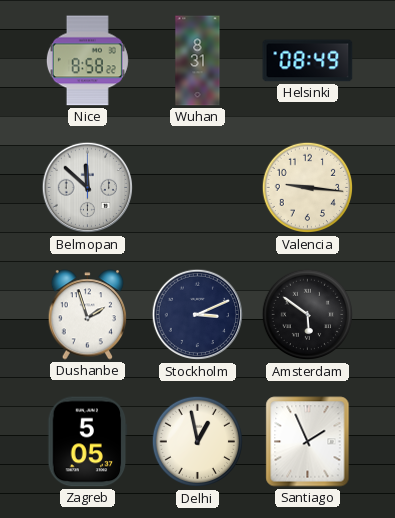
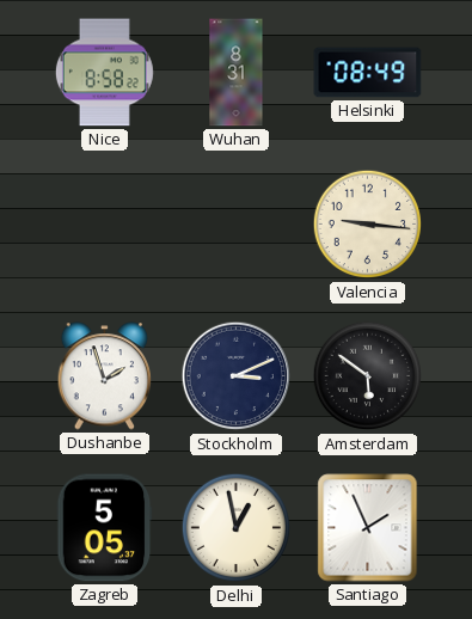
Belmopan: 11:52 -> none
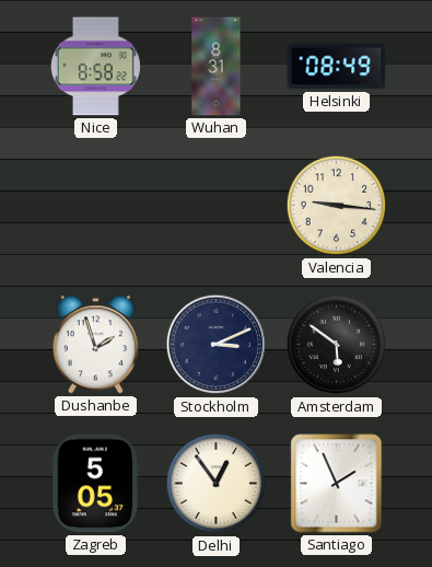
Delhi: 12:58 -> 12:54
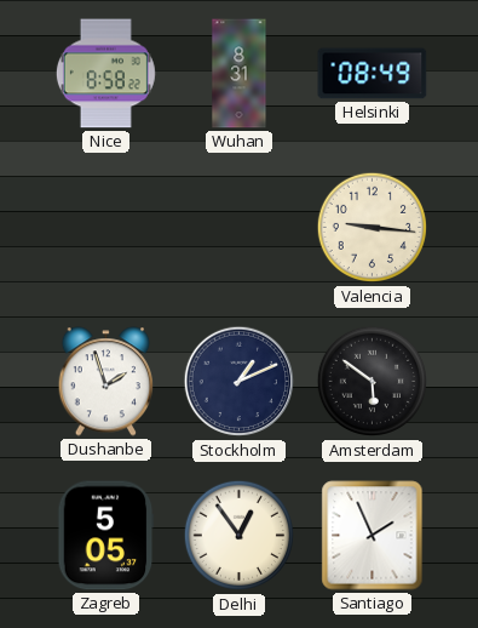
Stockholm: 3:11 -> 1:11
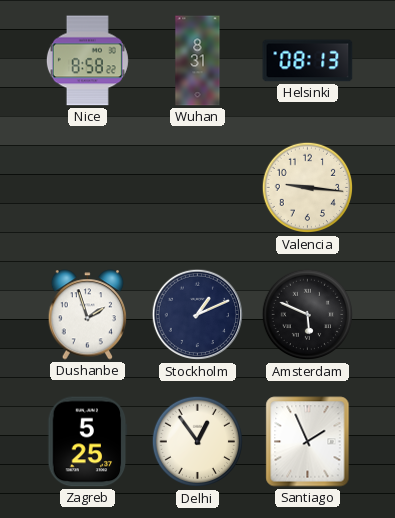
Helsinki: 08:49 -> 08:13
Amsterdam: 5:51 -> 5:49
Zagreb: 5:05 -> 5:25
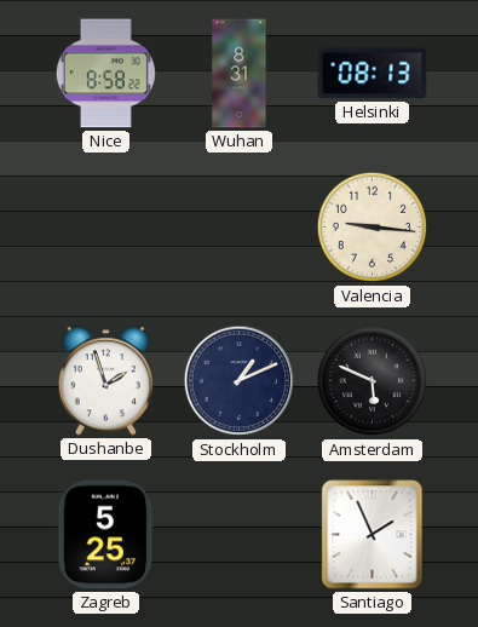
Delhi: 12:54 -> none
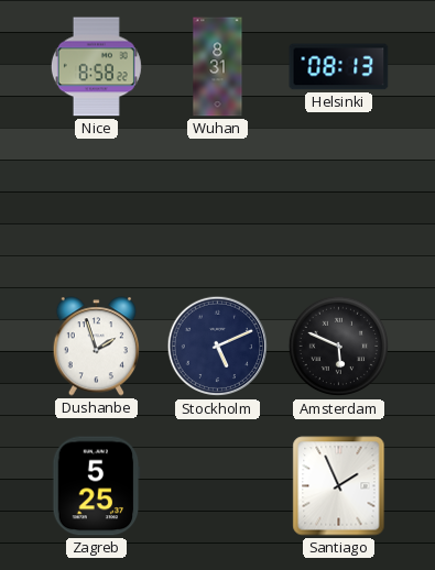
Valencia: 9:16 -> none
Stockholm: 1:11 -> 5:11
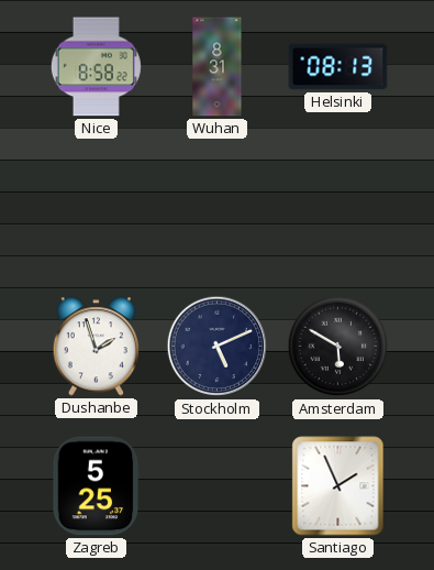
Amsterdam: 5:49 -> 5:50
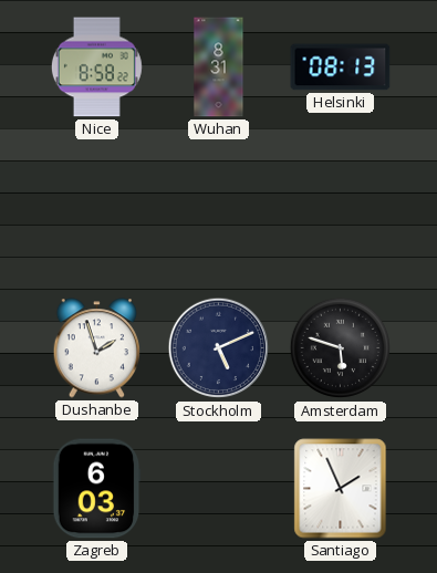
Amsterdam: 5:50 -> 5:48
Zagreb: 5:25 -> 6:03
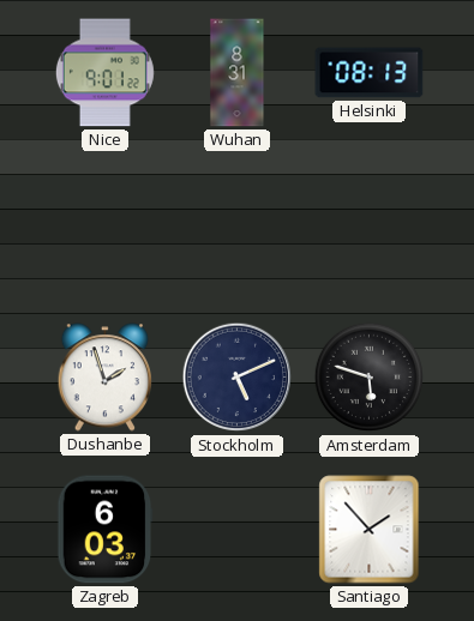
Nice: 8:58 -> 9:01
Santiago: 1:56 -> 1:53
